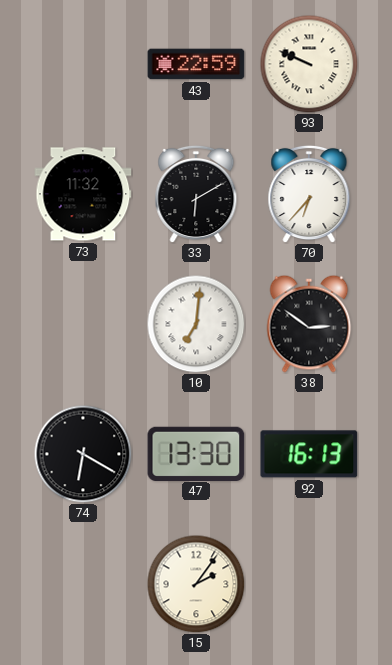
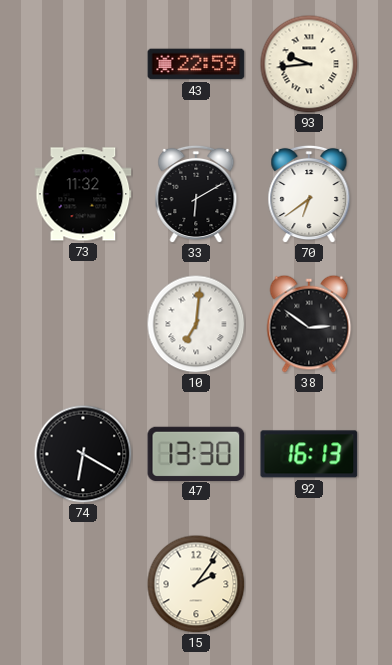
93: 9:49 -> 9:44
70: 6:37 -> 6:39
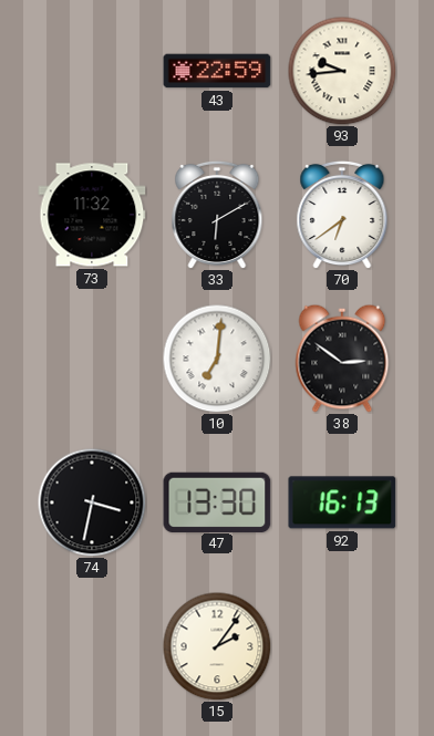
74: 6:20 -> 3:32
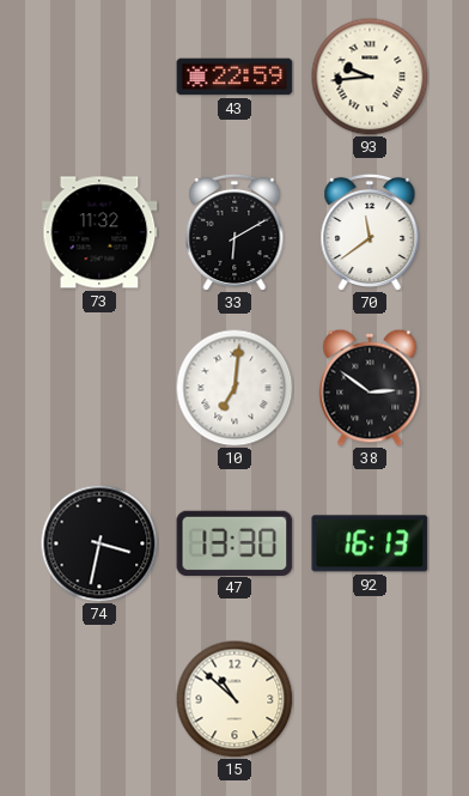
70: 6:39 -> 11:39
15: 2:06 -> 10:52
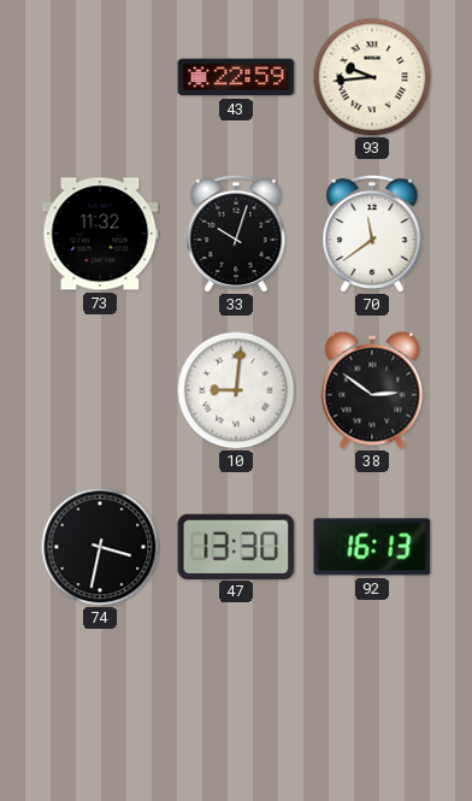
33: 6:10 -> 10:03
10: 7:01 -> 9:01
15: 10:52 -> none
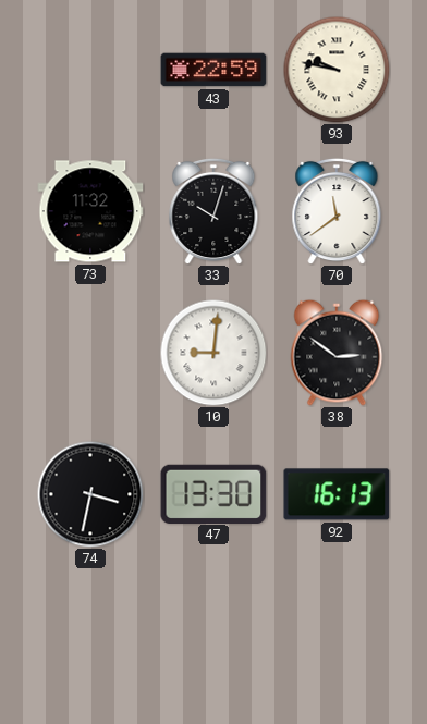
93: 9:44 -> 9:47
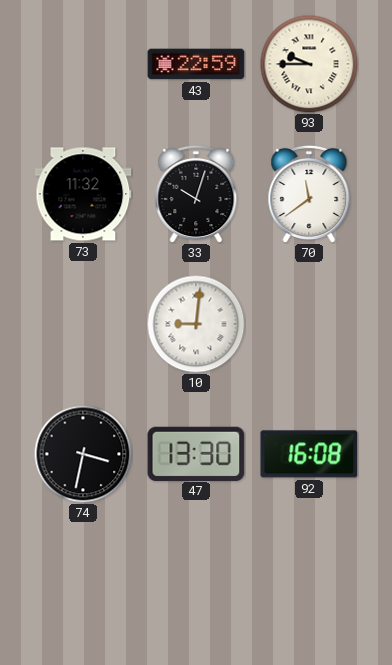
93: 9:47 -> 9:45
38: 2:51 -> none
92: 16:13 -> 16:08
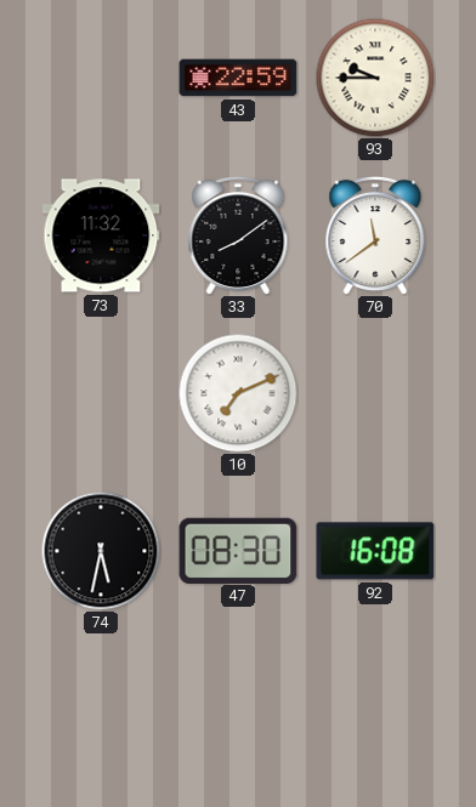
33: 10:03 -> 8:09
10: 9:01 -> 7:11
74: 3:32 -> 5:32
47: 13:30 -> 08:30
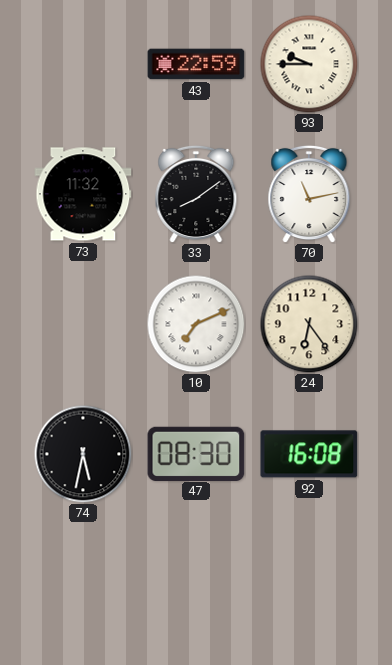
70: 11:39 -> 11:13
24: none -> 6:24
